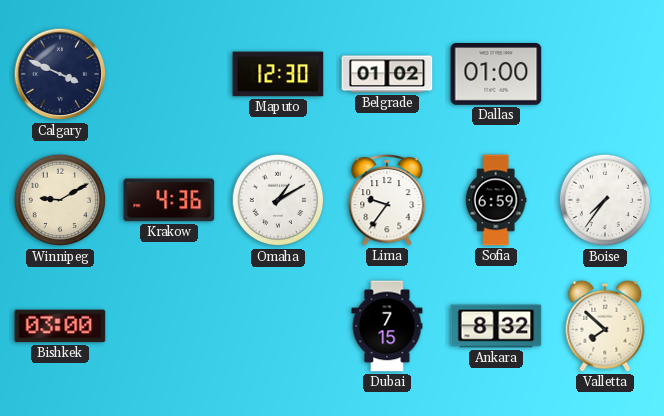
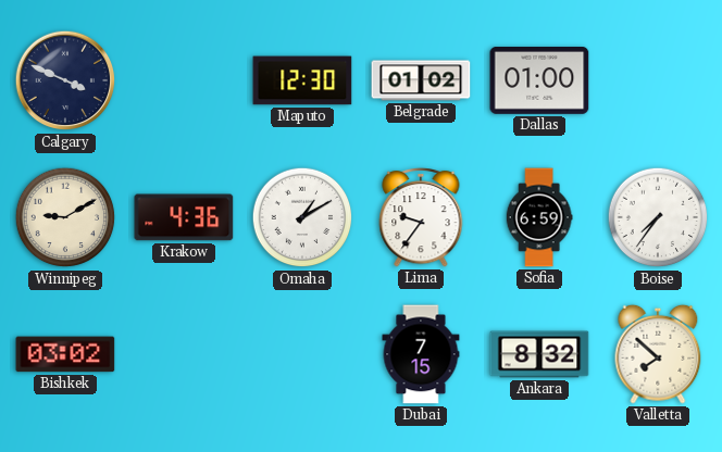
Bishkek: 03:00 -> 03:02
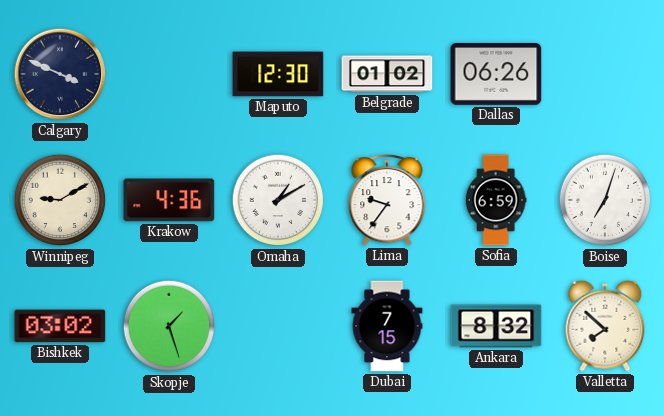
Dallas: 01:00 -> 06:26
Boise: 7:36 -> 7:03
Skopje: none -> 1:27
